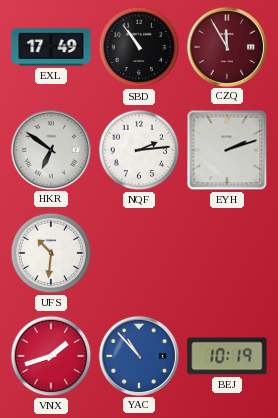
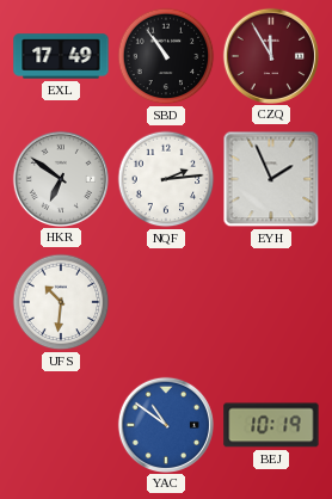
EYH: 2:12 -> 1:56
VNX: 1:42 -> none
YAC: 10:53 -> 10:51
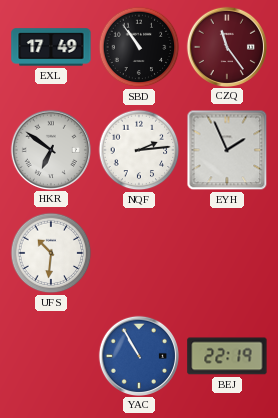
CZQ: 11:55 -> 11:24
YAC: 10:51 -> 10:55
BEJ: 10:19 -> 22:19
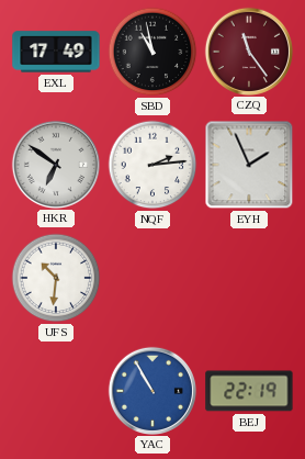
SBD: 10:54 -> 10:58
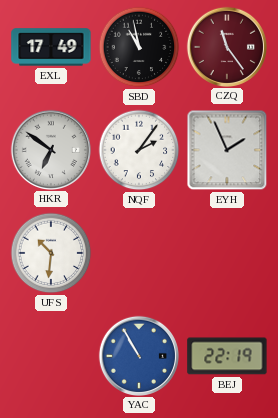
NQF: 2:14 -> 2:06
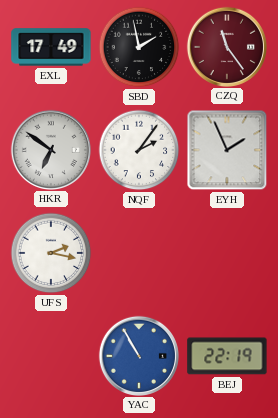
SBD: 10:58 -> 1:58
UFS: 10:31 -> 2:17
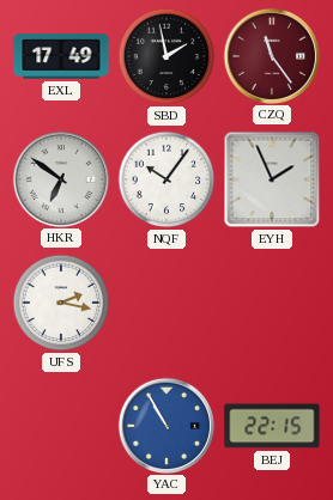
NQF: 2:06 -> 10:06
BEJ: 22:19 -> 22:15
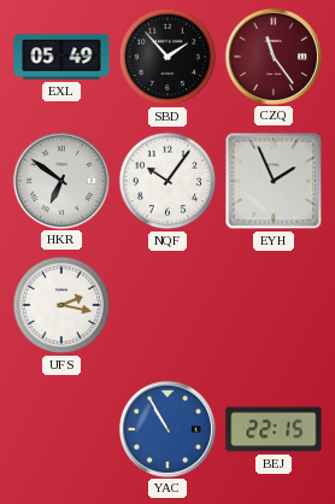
EXL: 17:49 -> 05:49
SBD: 1:58 -> 1:53
